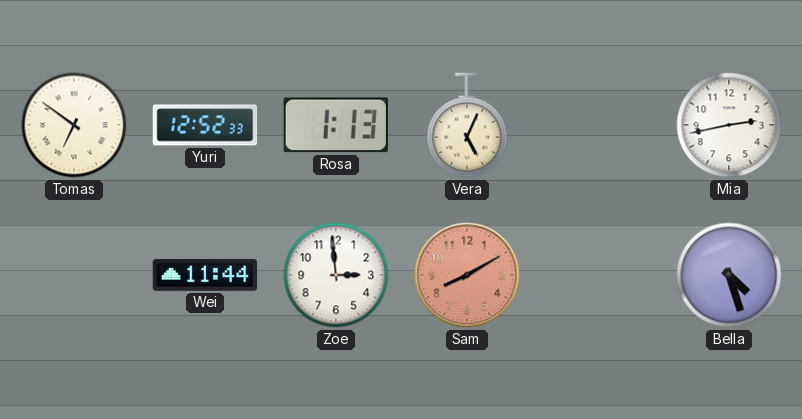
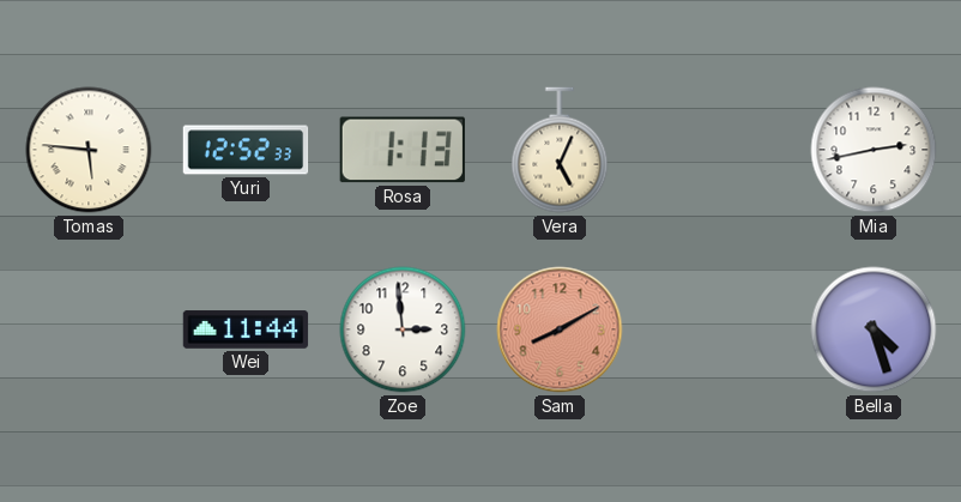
Tomas: 6:51 -> 5:46
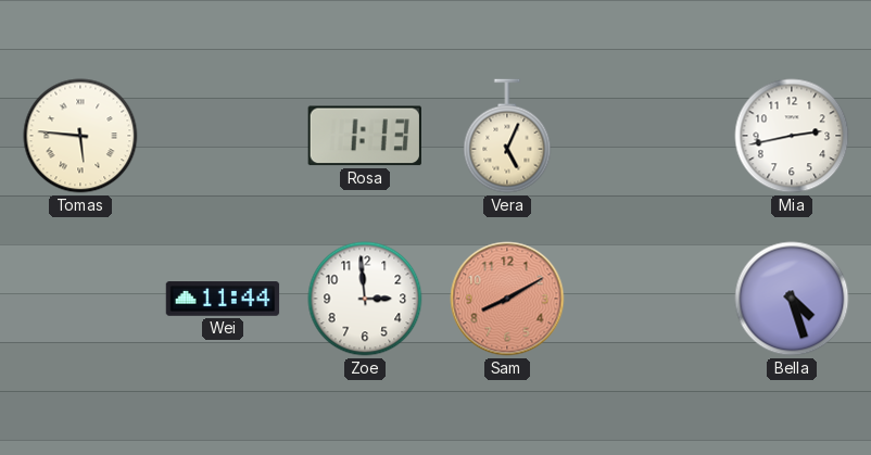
Yuri: 12:52 -> none
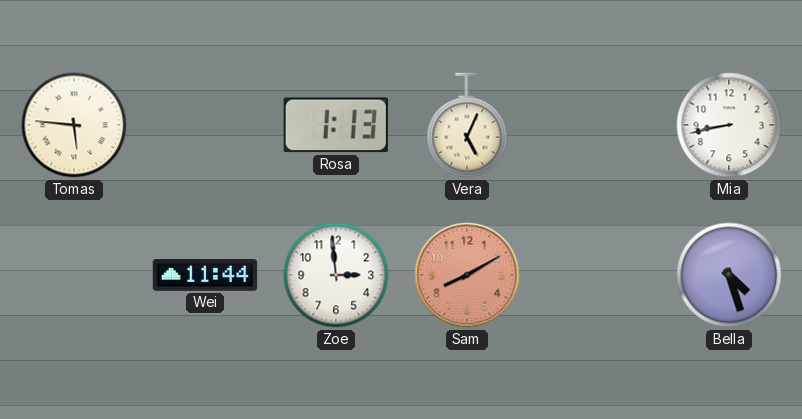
Mia: 2:43 -> 8:43
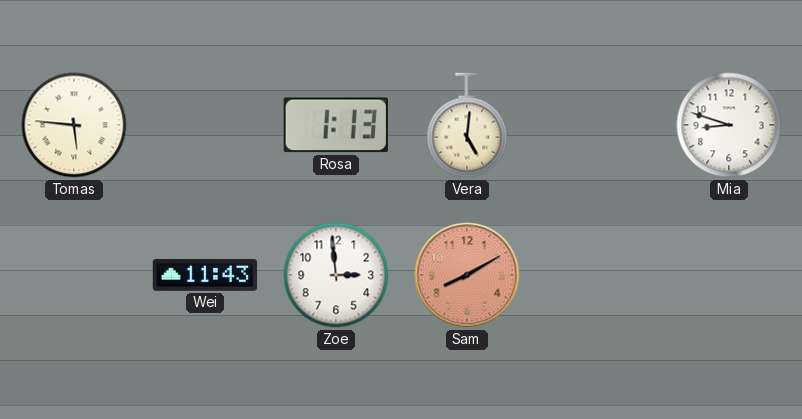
Vera: 5:04 -> 5:01
Mia: 8:43 -> 8:48
Wei: 11:44 -> 11:43
Bella: 4:27 -> none
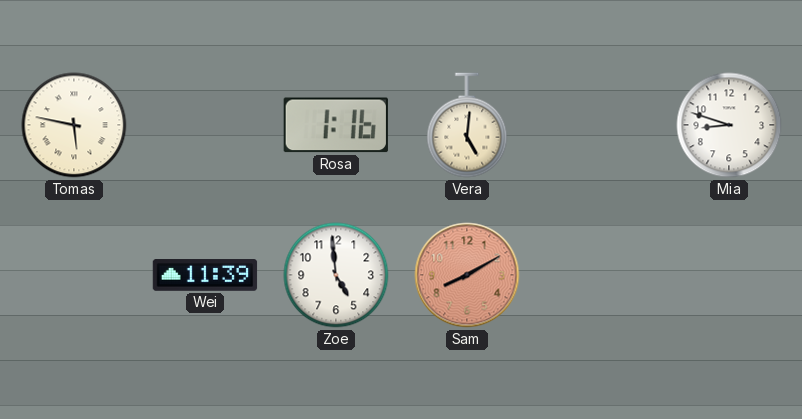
Tomas: 5:46 -> 5:47
Rosa: 1:13 -> 1:16
Wei: 11:43 -> 11:39
Zoe: 2:59 -> 4:59
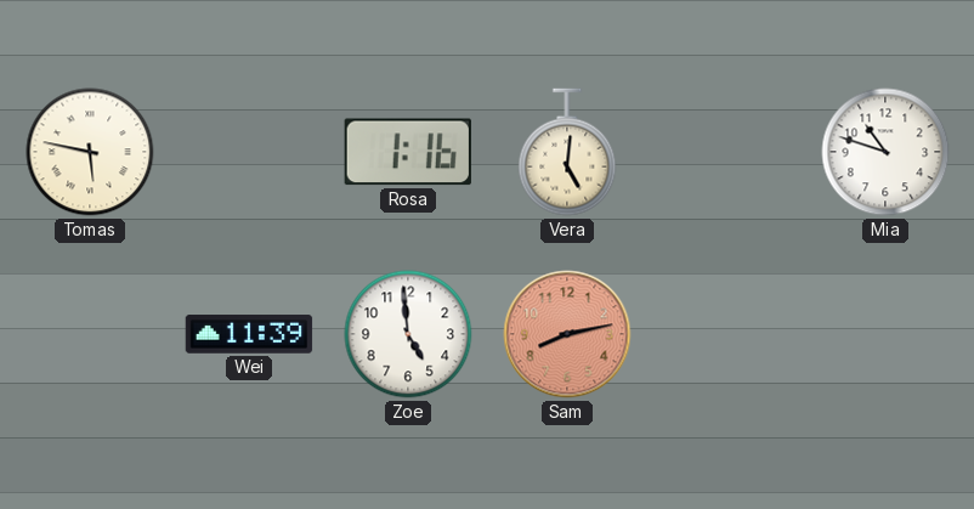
Mia: 8:48 -> 10:48
Sam: 8:10 -> 8:13
